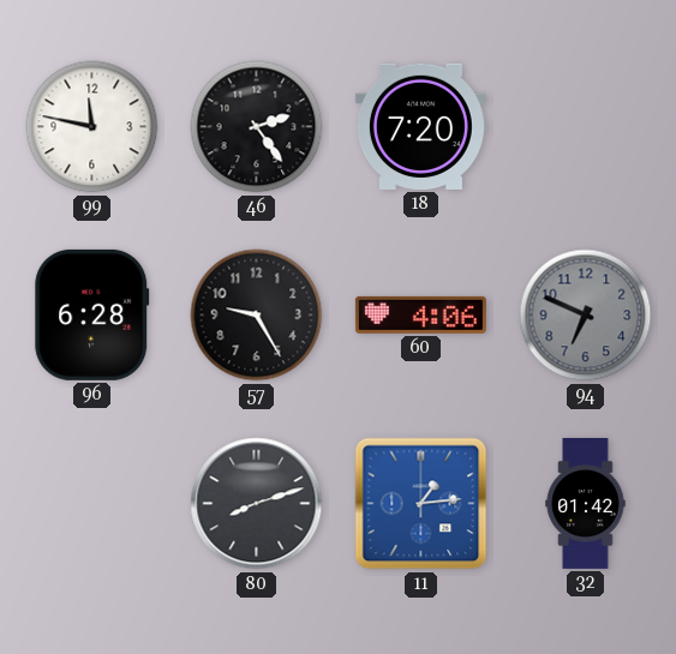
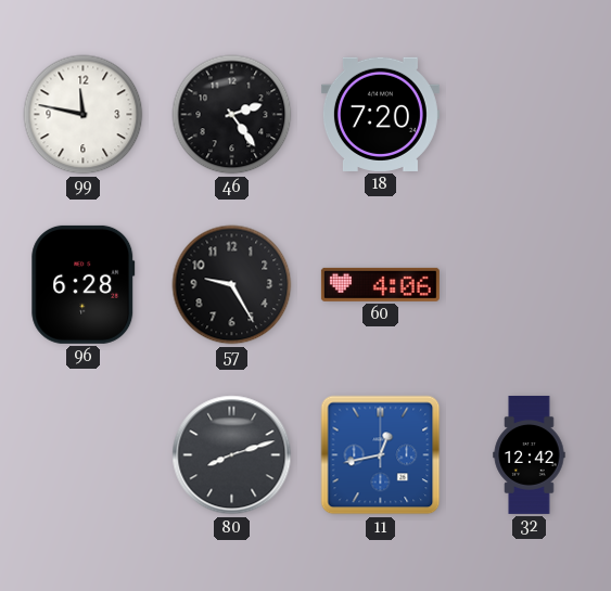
94: 6:49 -> none
11: 1:14 -> 12:43
32: 01:42 -> 12:42
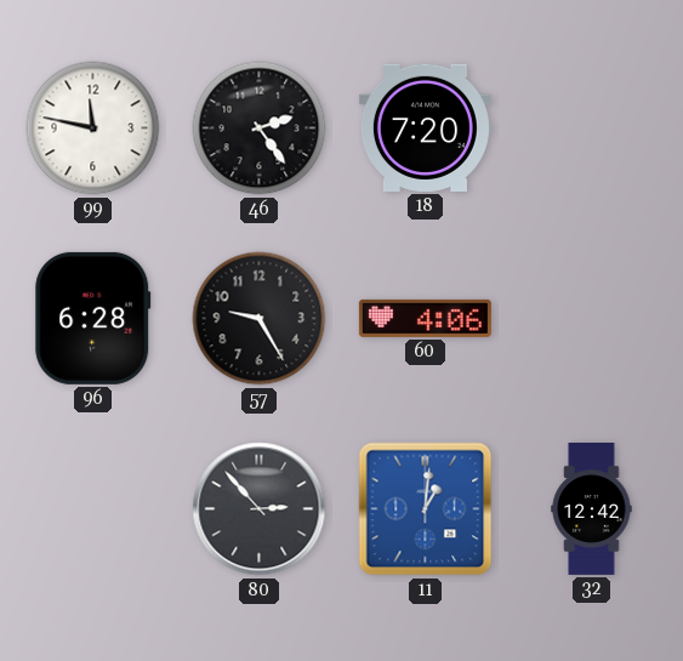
80: 8:12 -> 2:53
11: 12:43 -> 1:01
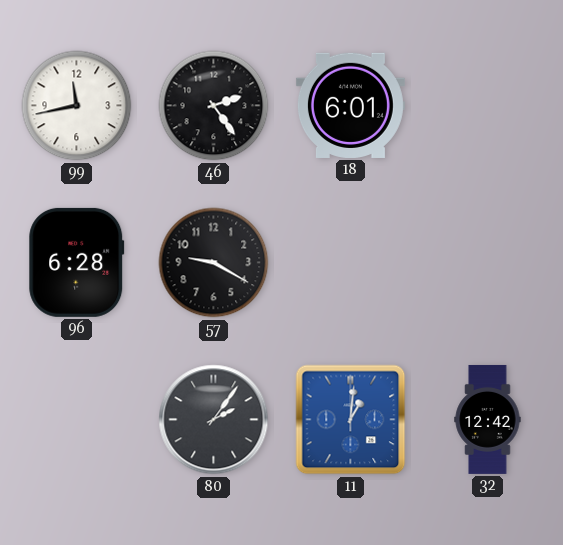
99: 11:47 -> 11:43
18: 7:20 -> 6:01
57: 9:25 -> 9:20
60: 4:06 -> none
80: 2:53 -> 2:06
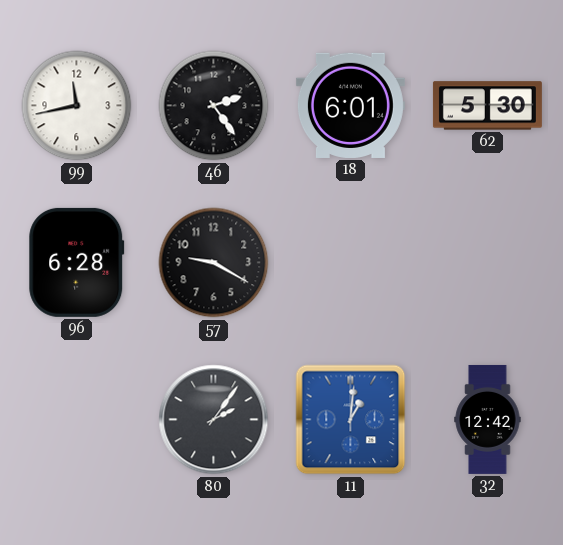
62: none -> 5:30
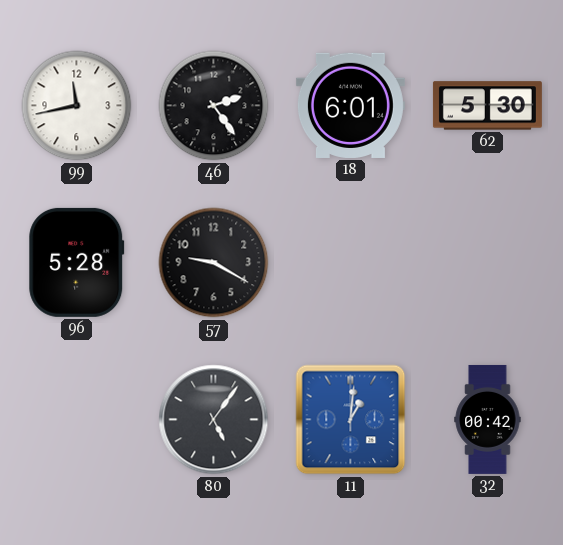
96: 6:28 -> 5:28
80: 2:06 -> 5:06
32: 12:42 -> 00:42
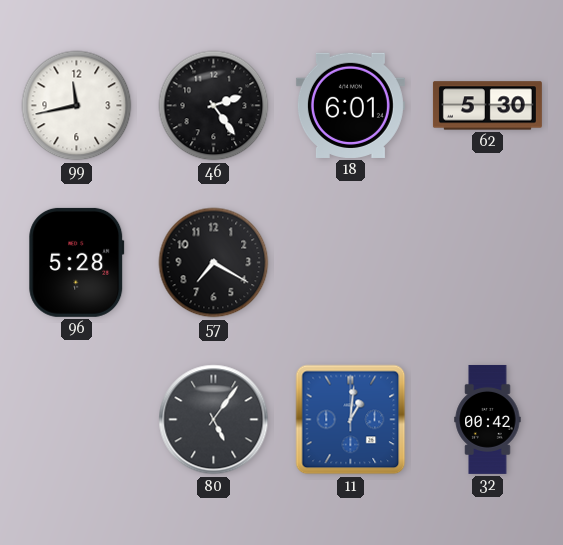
57: 9:20 -> 7:20
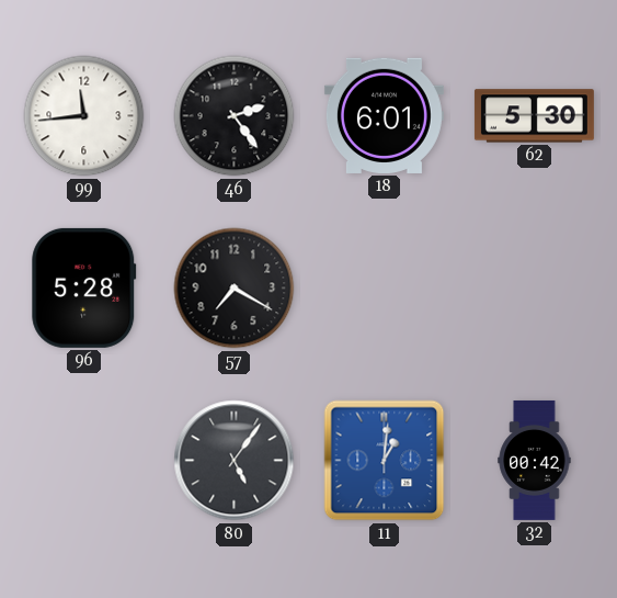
99: 11:43 -> 11:44
